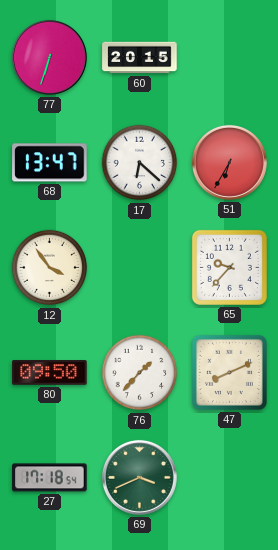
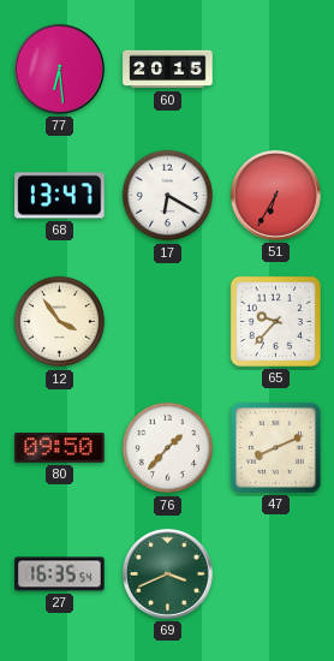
77: 6:33 -> 6:29
17: 6:22 -> 6:20
27: 17:18 -> 16:35
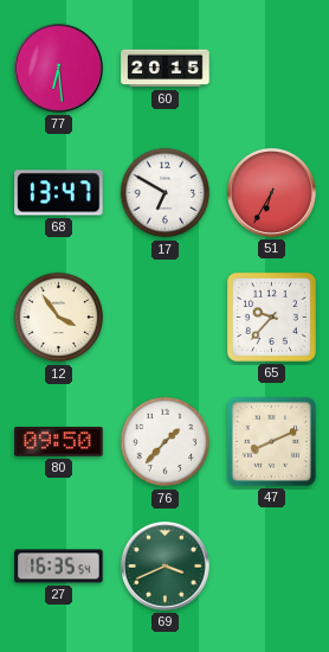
17: 6:20 -> 6:50
